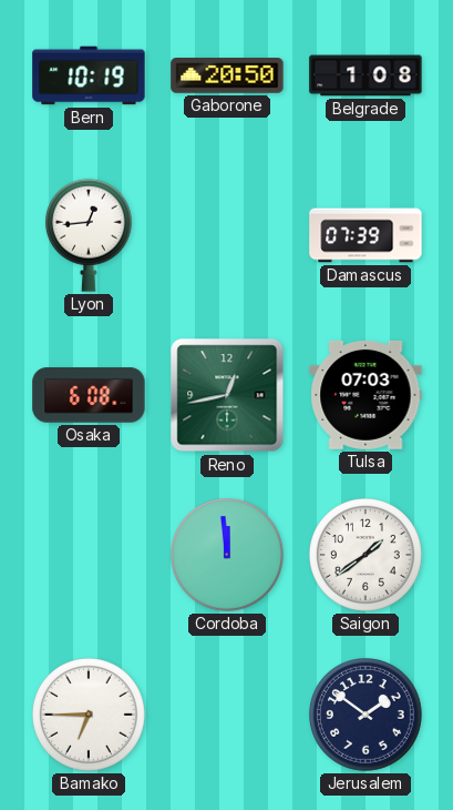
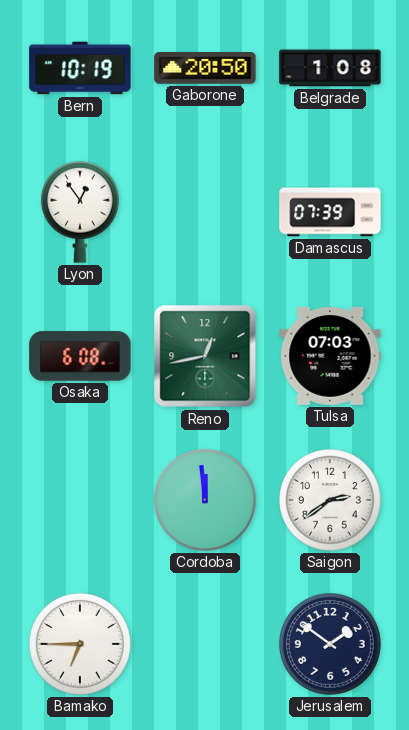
Lyon: 12:44 -> 12:54
Saigon: 1:39 -> 2:39
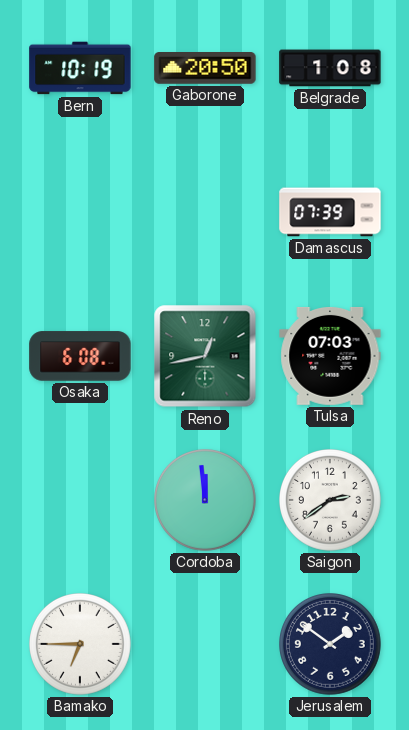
Lyon: 12:54 -> none
